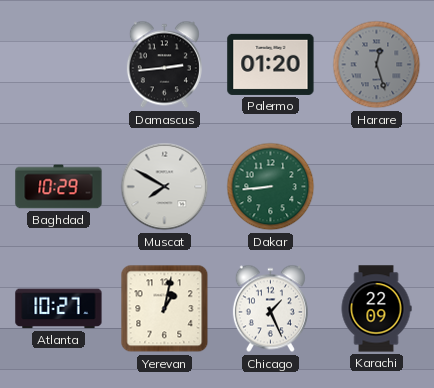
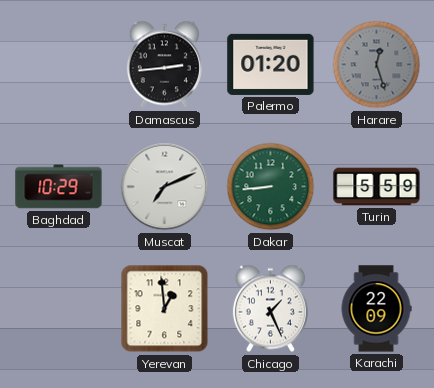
Muscat: 7:50 -> 7:11
Turin: none -> 5:59
Atlanta: 10:27 -> none
Yerevan: 1:02 -> 12:59
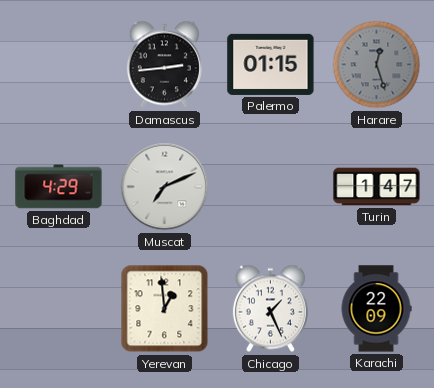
Palermo: 01:20 -> 01:15
Baghdad: 10:29 -> 4:29
Dakar: 8:44 -> none
Turin: 5:59 -> 1:47
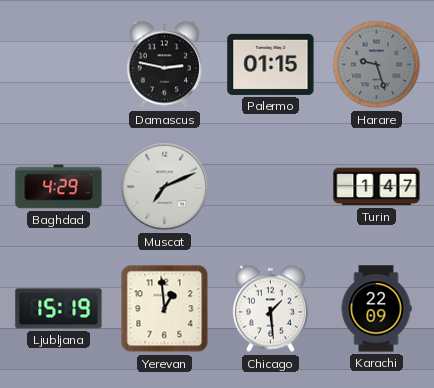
Damascus: 2:44 -> 2:47
Harare: 12:27 -> 9:27
Ljubljana: none -> 15:19
Chicago: 1:26 -> 1:29
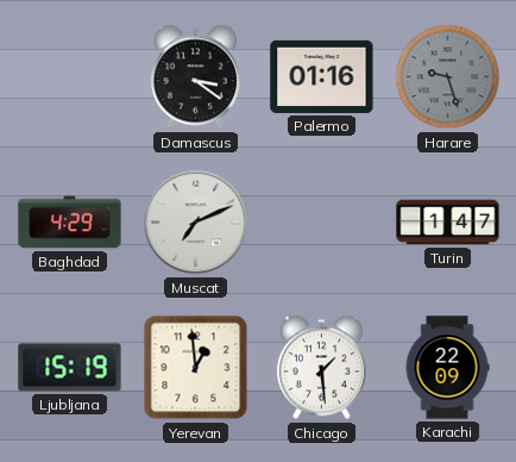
Damascus: 2:47 -> 3:21
Palermo: 01:15 -> 01:16
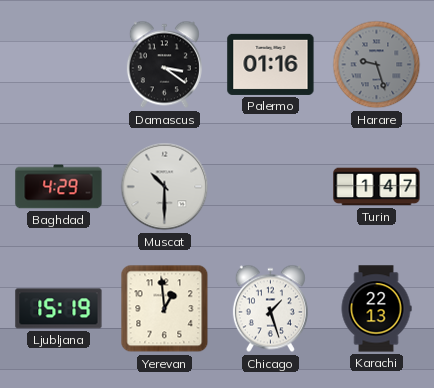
Muscat: 7:11 -> 10:30
Chicago: 1:29 -> 1:27
Karachi: 22:09 -> 22:13
